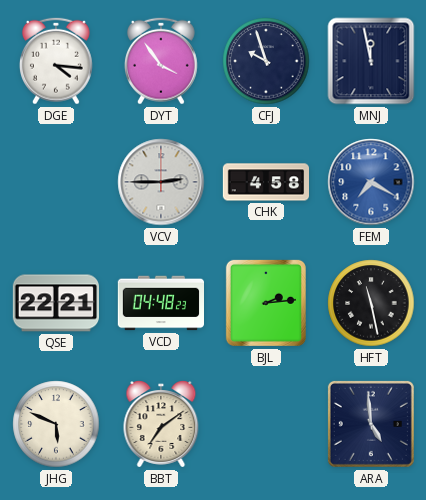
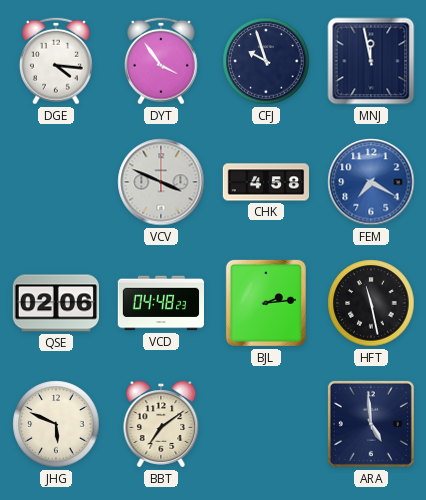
VCV: 2:45 -> 3:49
QSE: 22:21 -> 02:06
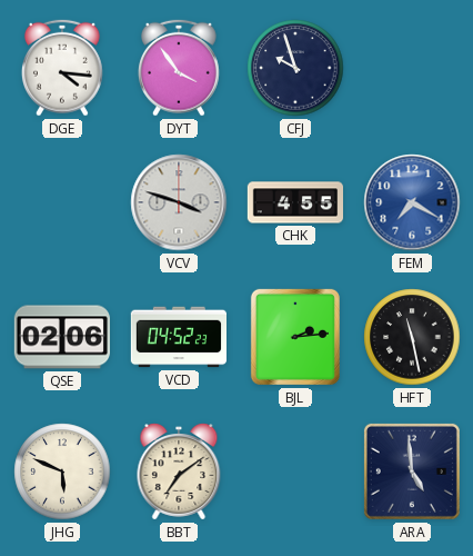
MNJ: 11:58 -> none
VCV: 3:49 -> 3:48
CHK: 4:58 -> 4:55
VCD: 04:48 -> 04:52
